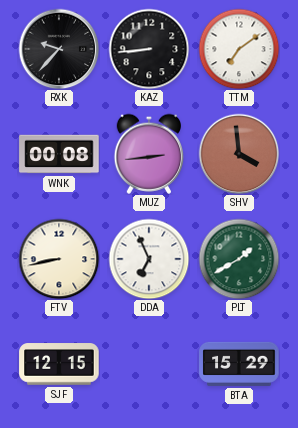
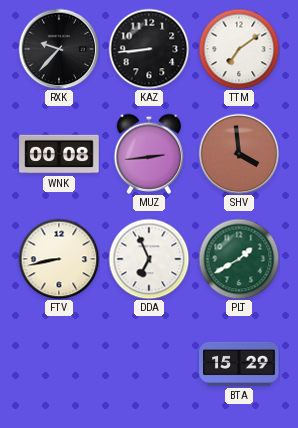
SJF: 12:15 -> none
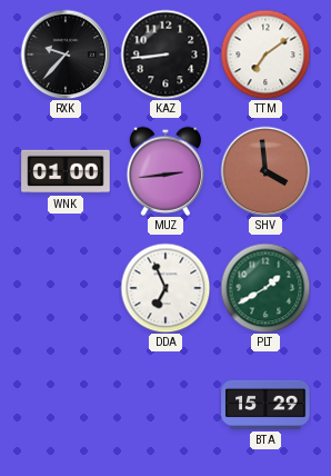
WNK: 00:08 -> 01:00
FTV: 8:43 -> none
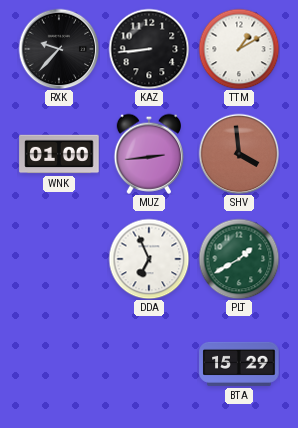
TTM: 7:09 -> 1:10
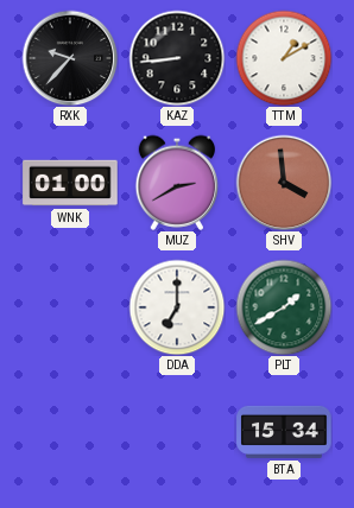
MUZ: 2:44 -> 2:40
DDA: 6:56 -> 7:00
BTA: 15:29 -> 15:34
